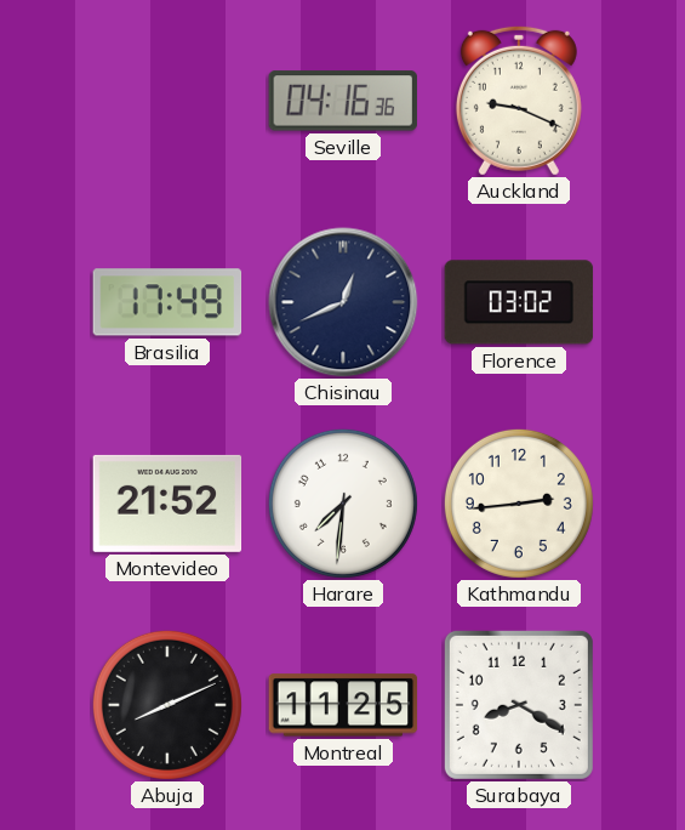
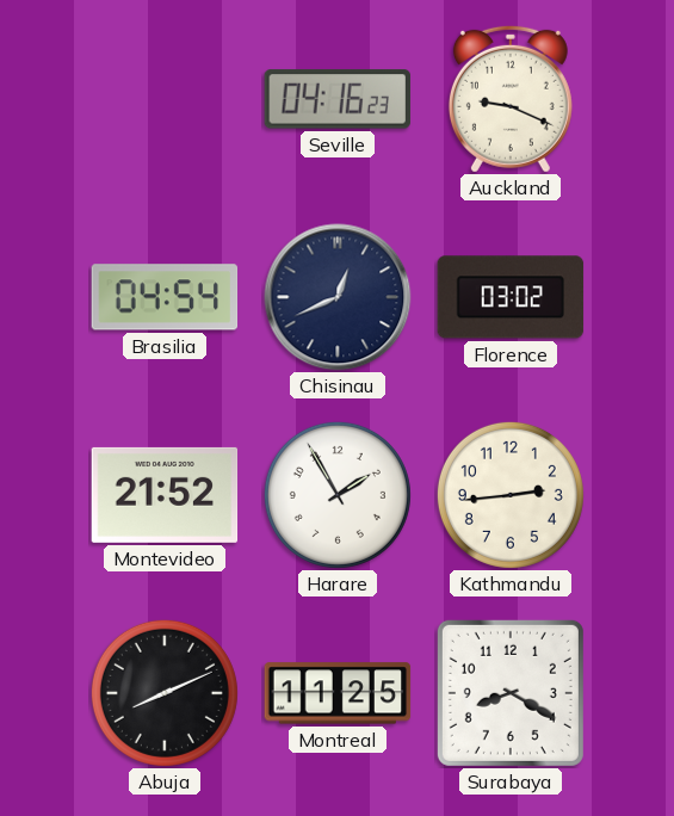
Seville: 04:16:36 -> 04:16:23
Brasilia: 17:49 -> 04:54
Harare: 7:31 -> 1:55
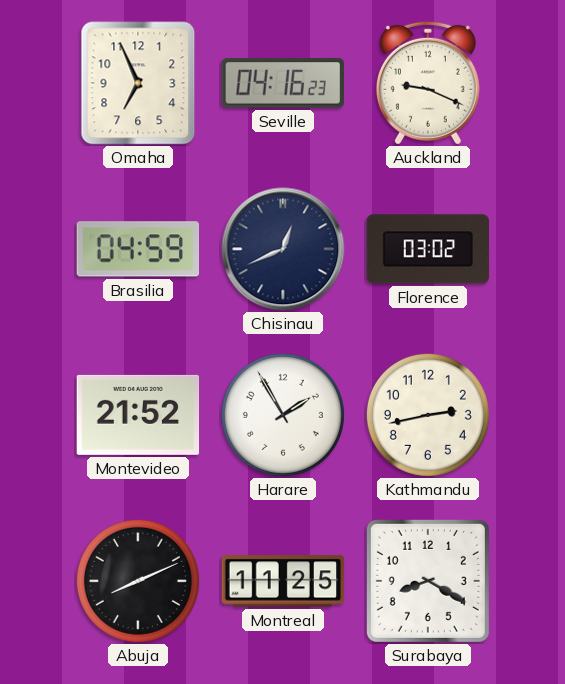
Omaha: none -> 6:56
Brasilia: 04:54 -> 04:59
Kathmandu: 2:44 -> 2:43
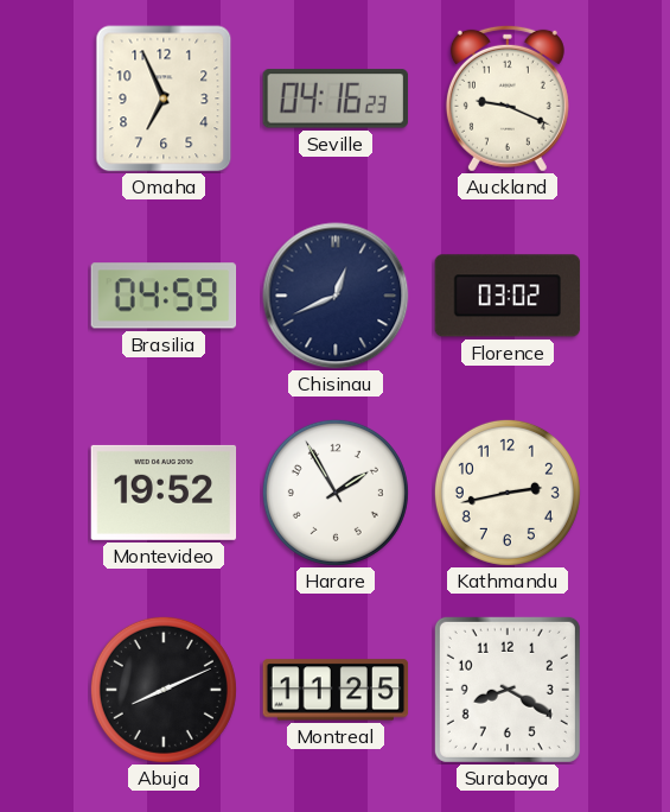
Montevideo: 21:52 -> 19:52
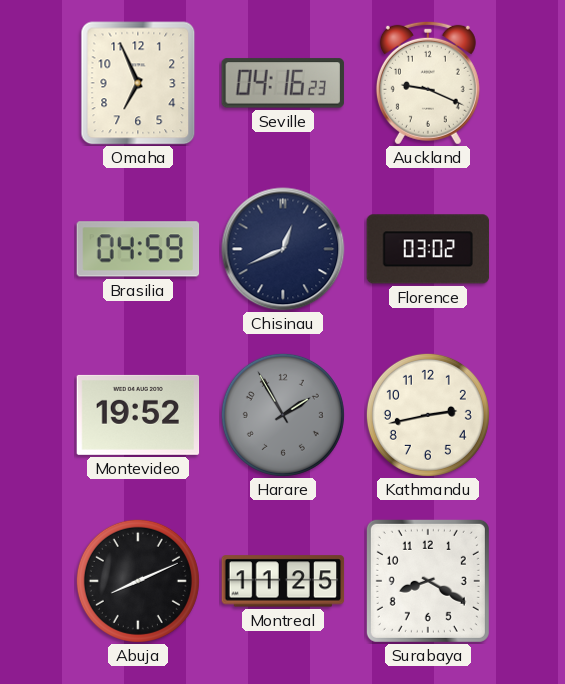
Harare dial: white -> grey
